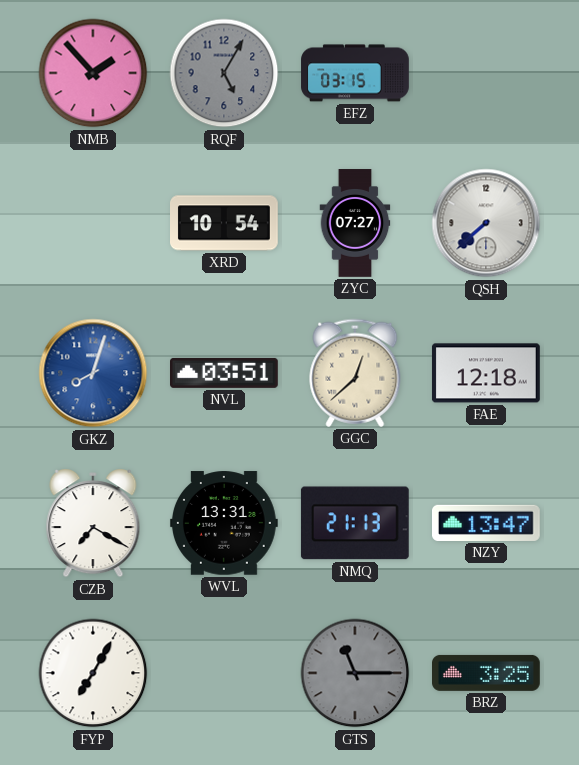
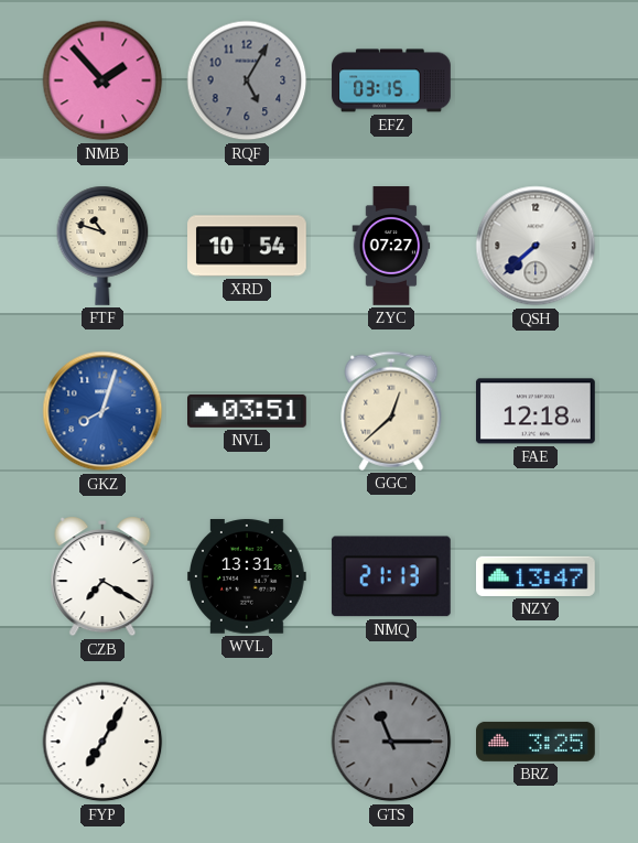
FTF: none -> 10:48
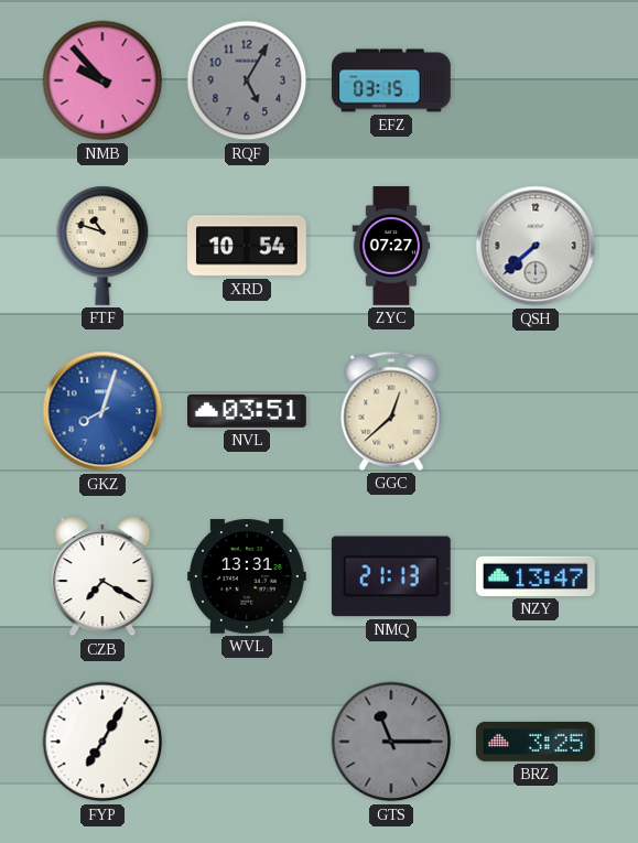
NMB: 1:53 -> 9:53
FAE: 12:18 -> none
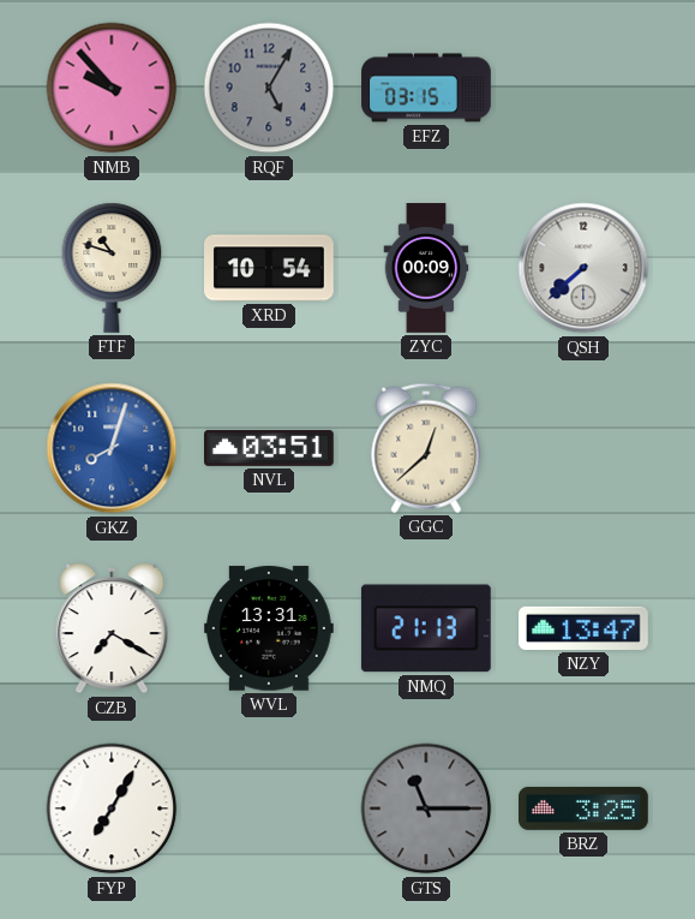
ZYC: 07:27 -> 00:09
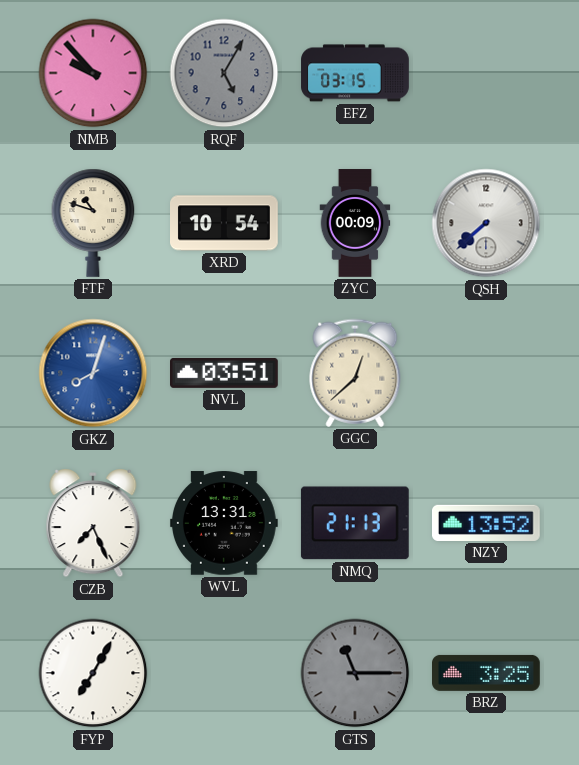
CZB: 7:20 -> 7:26
NZY: 13:47 -> 13:52
